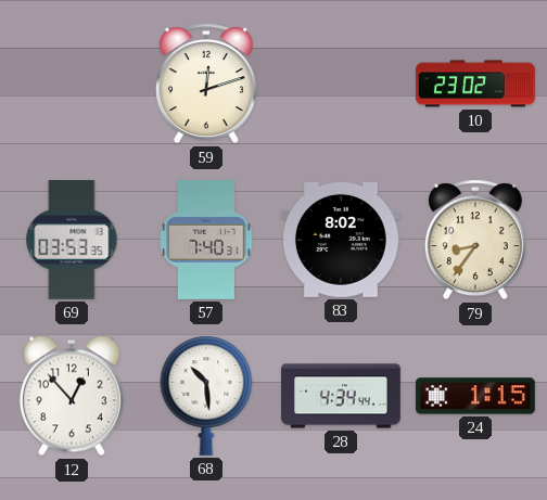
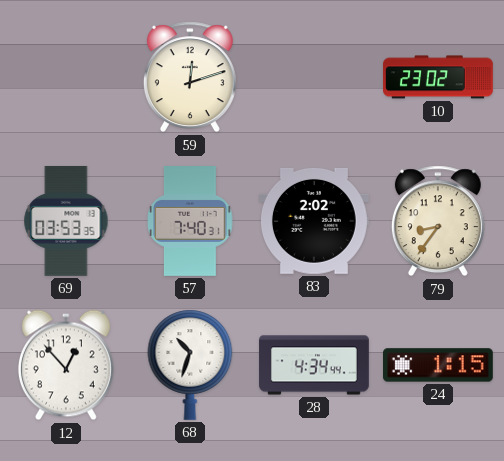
83: 8:02 -> 2:02
68: 10:29 -> 10:33
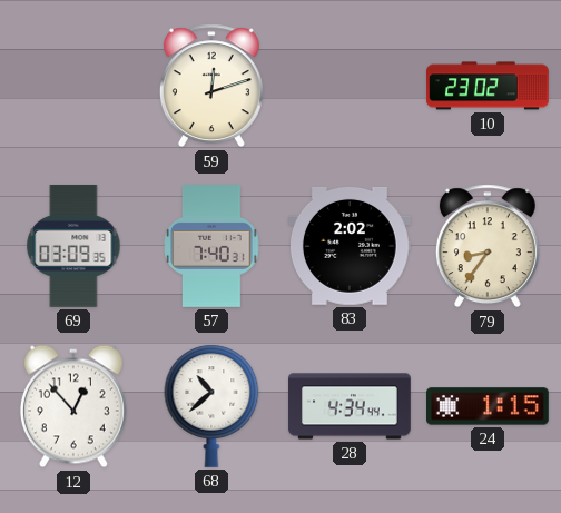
69: 03:53 -> 03:09
68: 10:33 -> 10:38
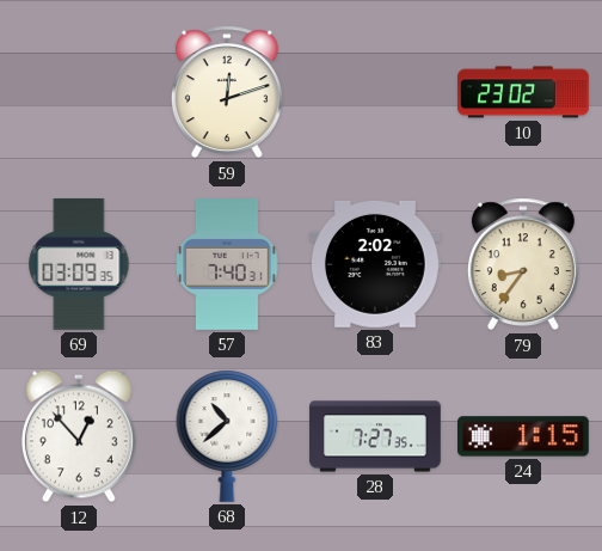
28: 4:34 -> 7:27
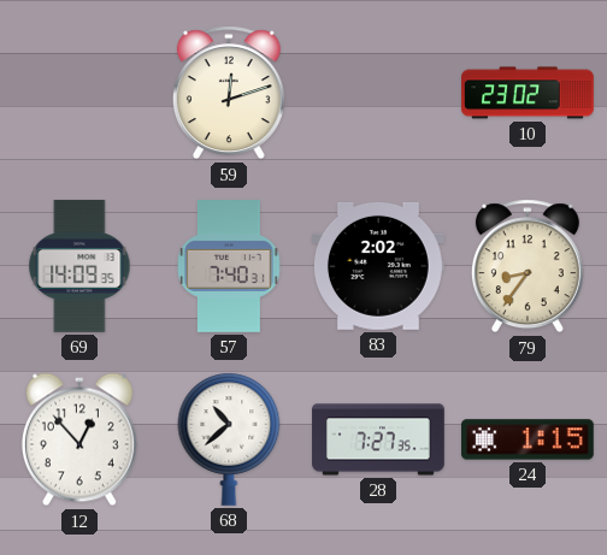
69: 03:09 -> 14:09
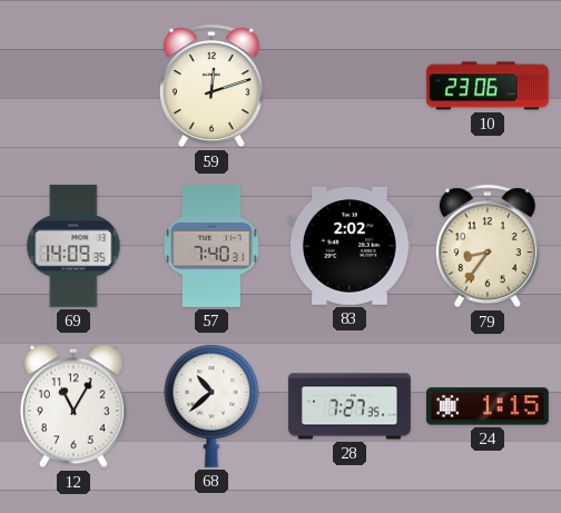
10: 23:02 -> 23:06
12: 12:53 -> 11:05
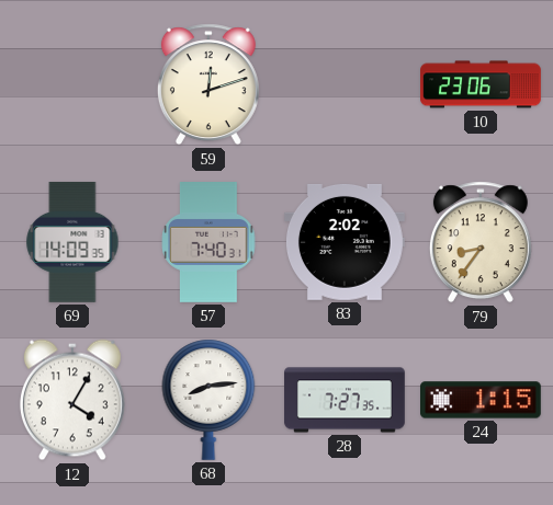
12: 11:05 -> 4:05
68: 10:38 -> 8:14
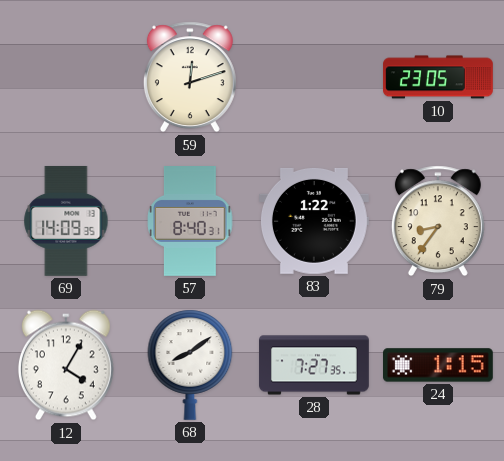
10: 23:06 -> 23:05
57: 7:40 -> 8:40
83: 2:02 -> 1:22
68: 8:14 -> 8:09
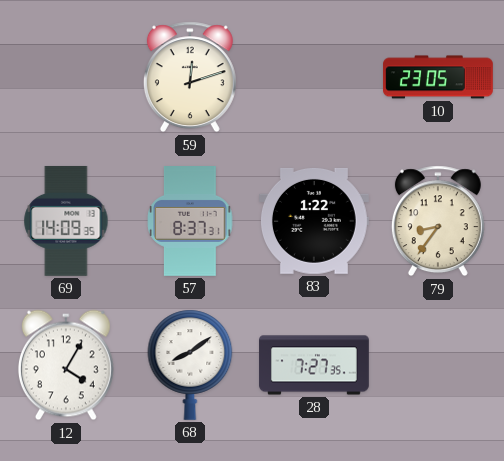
57: 8:40 -> 8:37
24: 1:15 -> none
